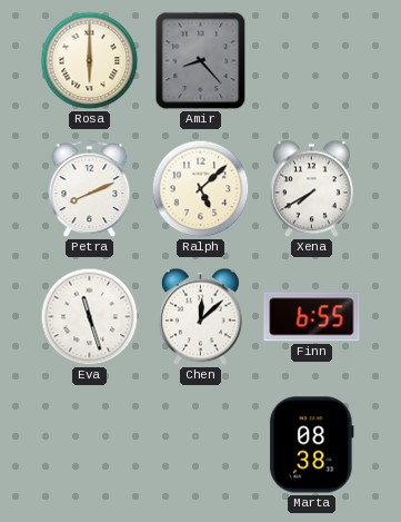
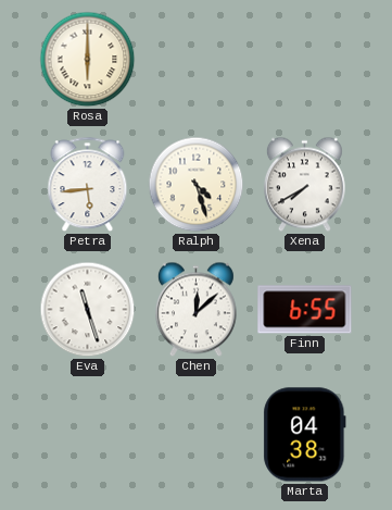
Amir: 8:23 -> none
Petra: 8:11 -> 5:44
Ralph: 5:08 -> 4:27
Marta: 08:38 -> 04:38
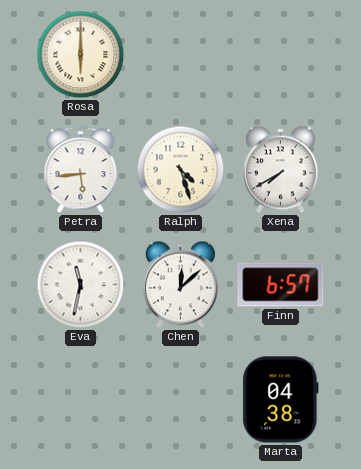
Eva: 11:27 -> 11:32
Finn: 6:55 -> 6:57
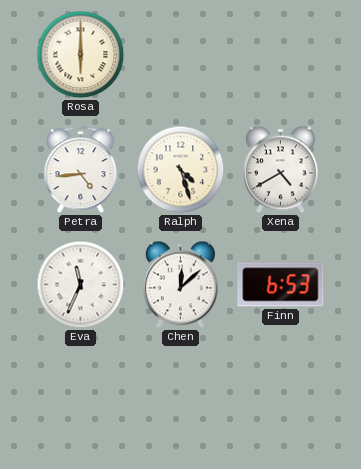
Petra: 5:44 -> 4:44
Xena: 7:40 -> 4:40
Eva: 11:32 -> 11:34
Finn: 6:57 -> 6:53
Marta: 04:38 -> none
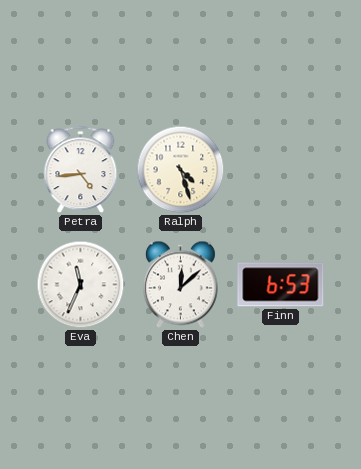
Rosa: 6:00 -> none
Xena: 4:40 -> none
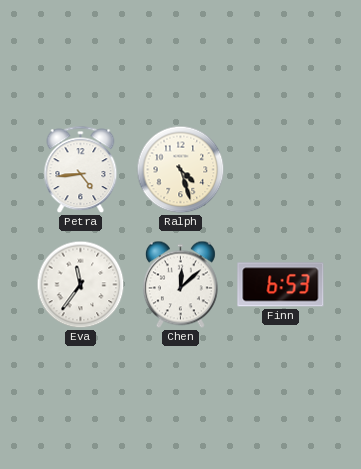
Eva: 11:34 -> 11:36
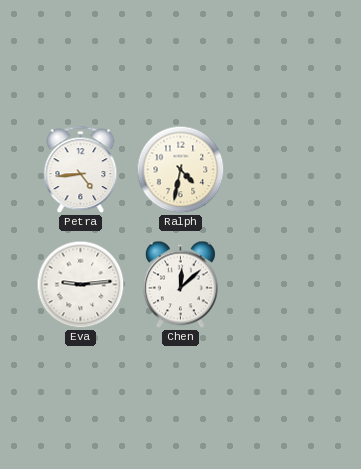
Ralph: 4:27 -> 4:32
Eva: 11:36 -> 9:14
Finn: 6:53 -> none
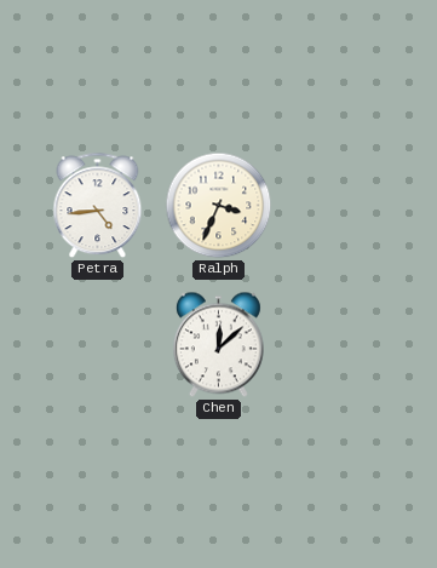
Ralph: 4:32 -> 3:34
Eva: 9:14 -> none
